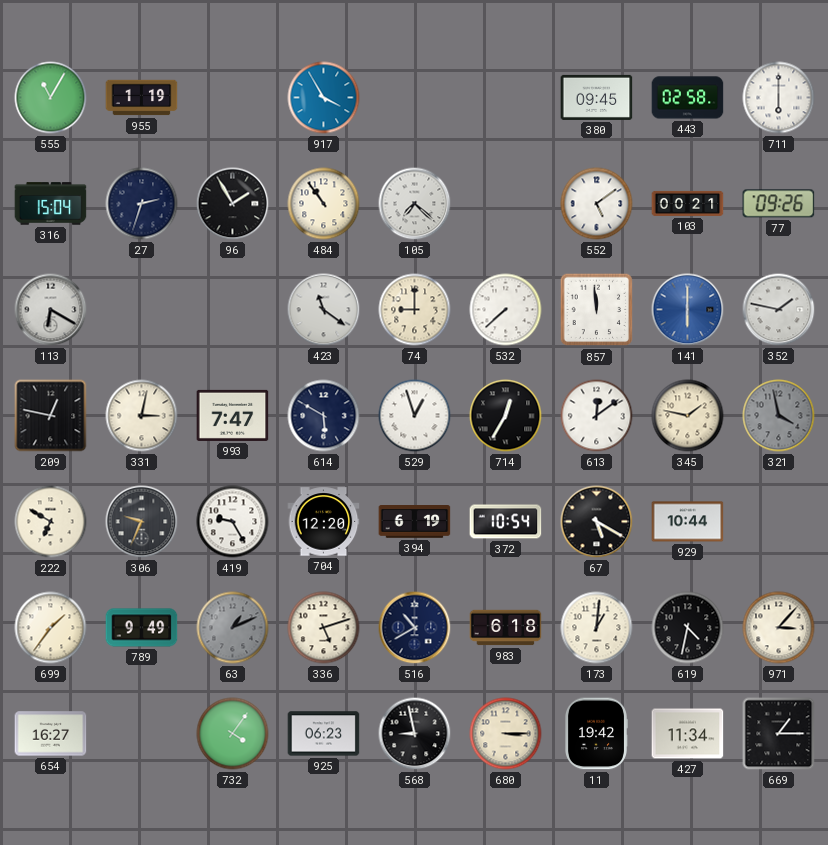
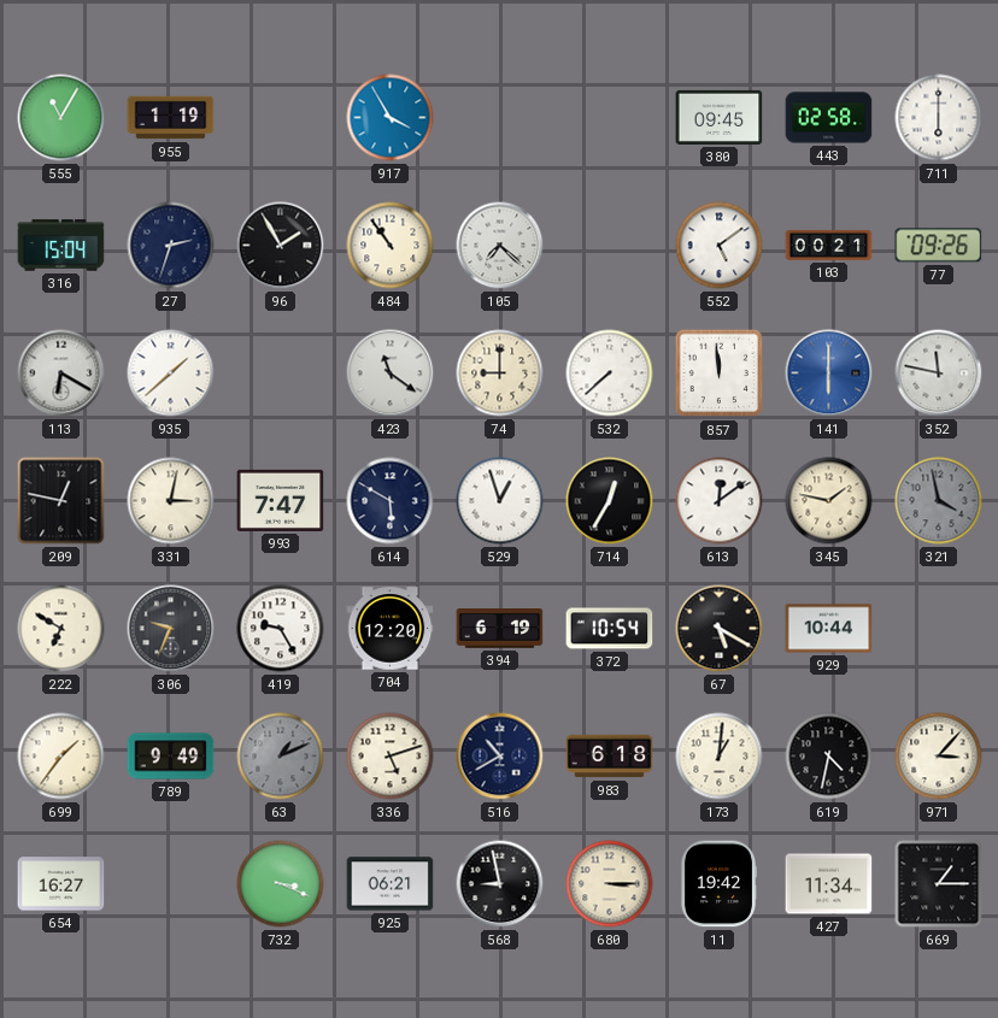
935: none -> 1:38
352: 1:47 -> 11:47
732: 4:06 -> 3:19
925: 06:23 -> 06:21
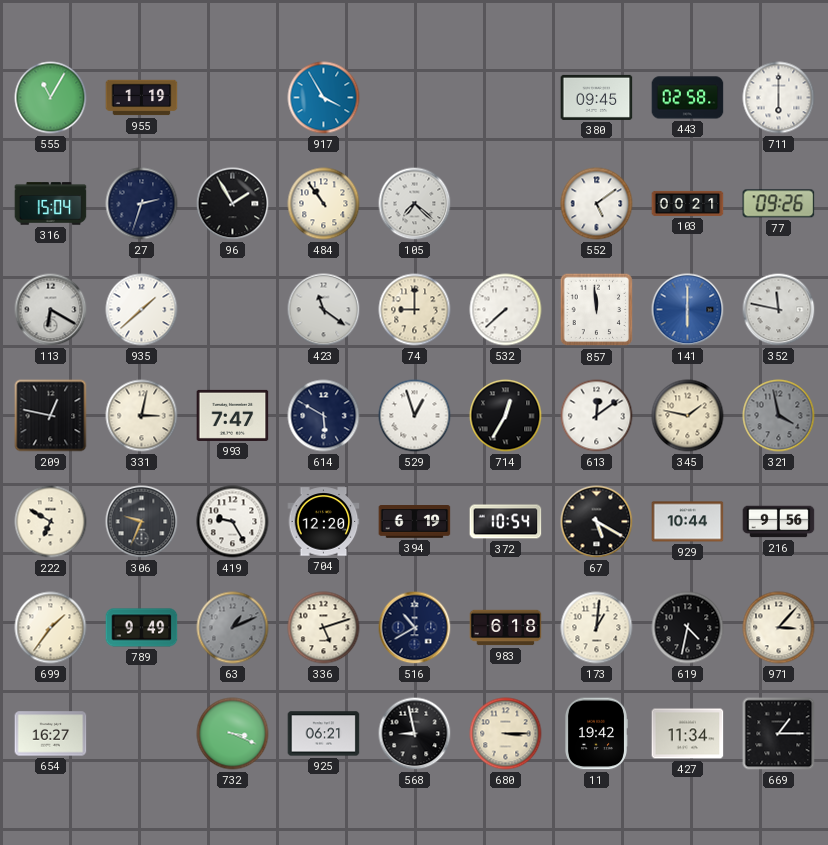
216: none -> 9:56
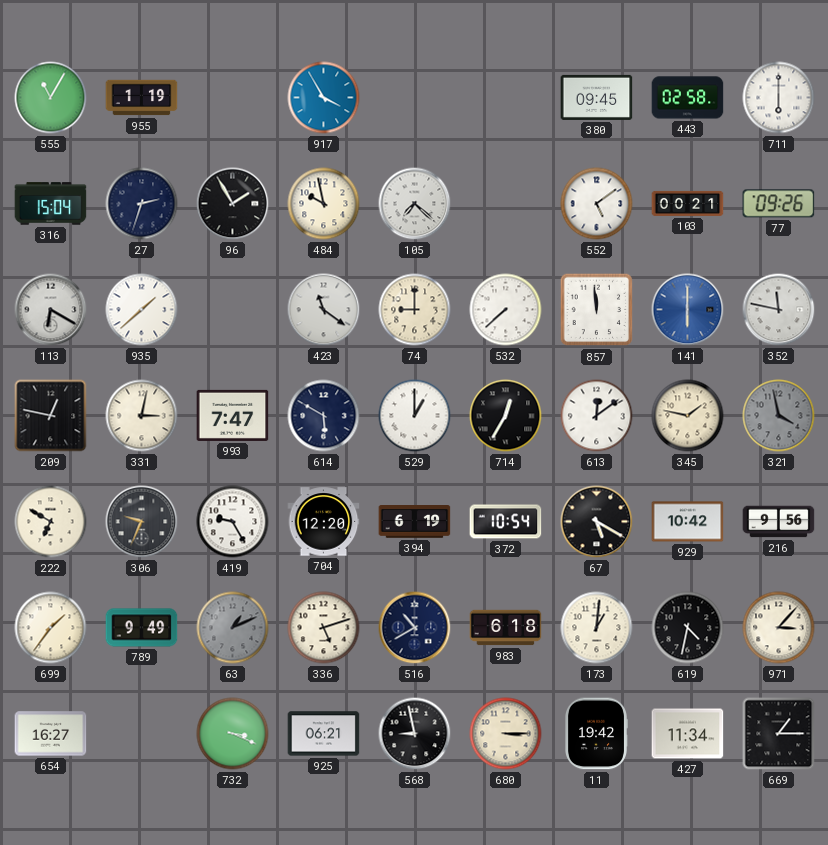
484: 10:54 -> 9:58
529: 12:57 -> 1:00
929: 10:44 -> 10:42
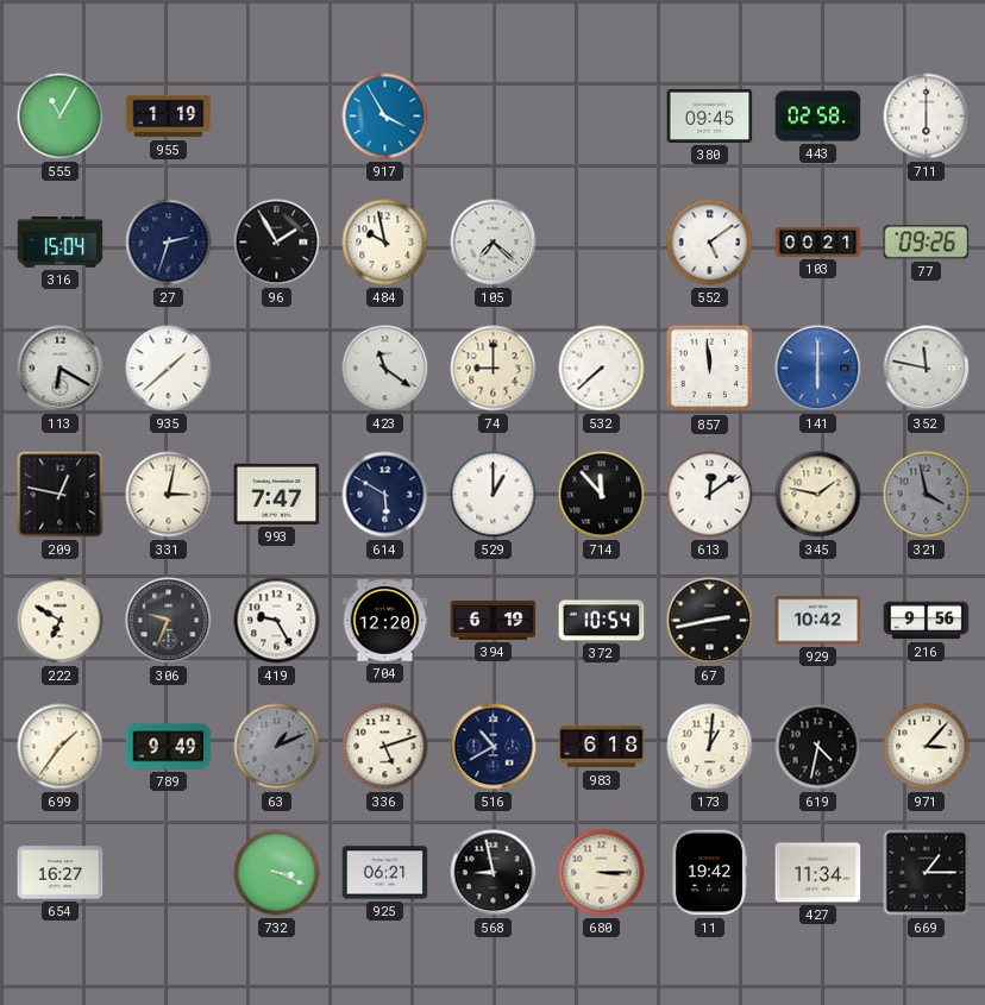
714: 12:35 -> 11:53
67: 5:20 -> 2:43
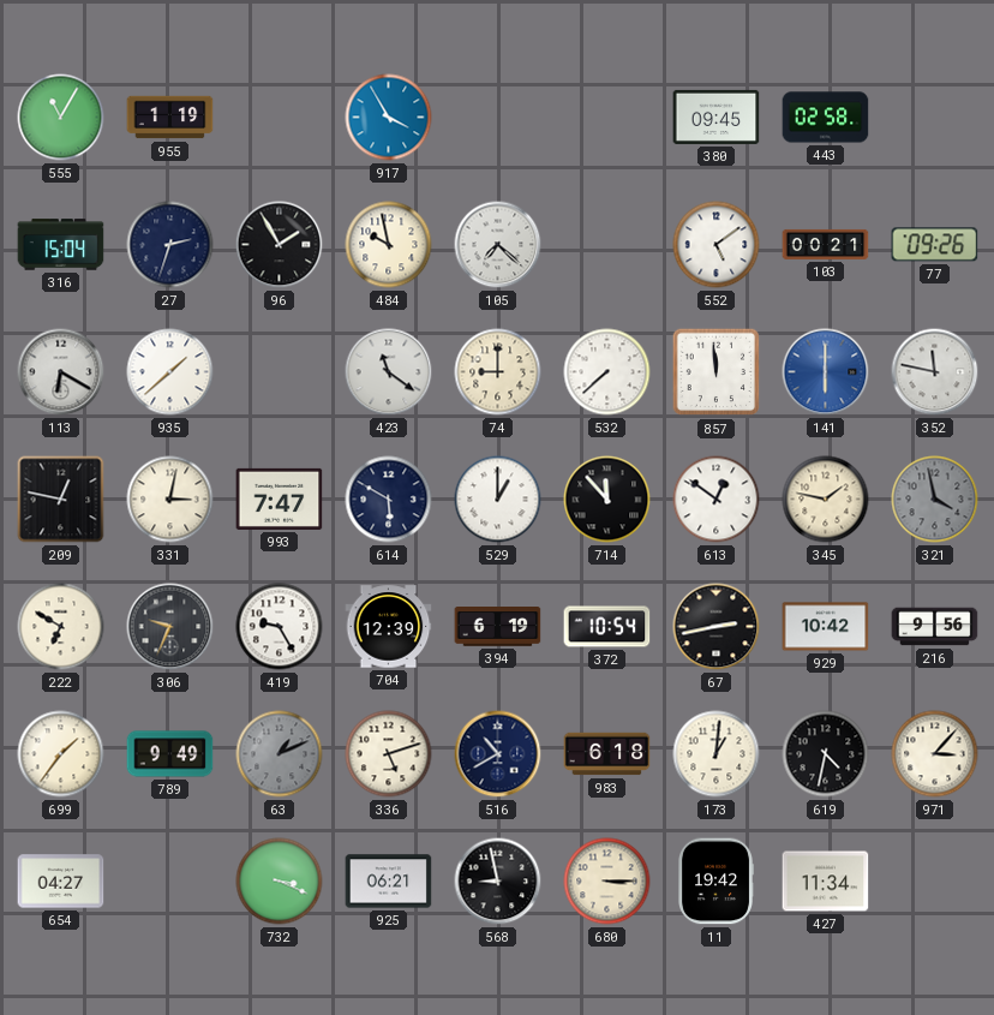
711: 6:00 -> none
613: 12:09 -> 12:51
704: 12:20 -> 12:39
654: 16:27 -> 04:27
669: 1:15 -> none
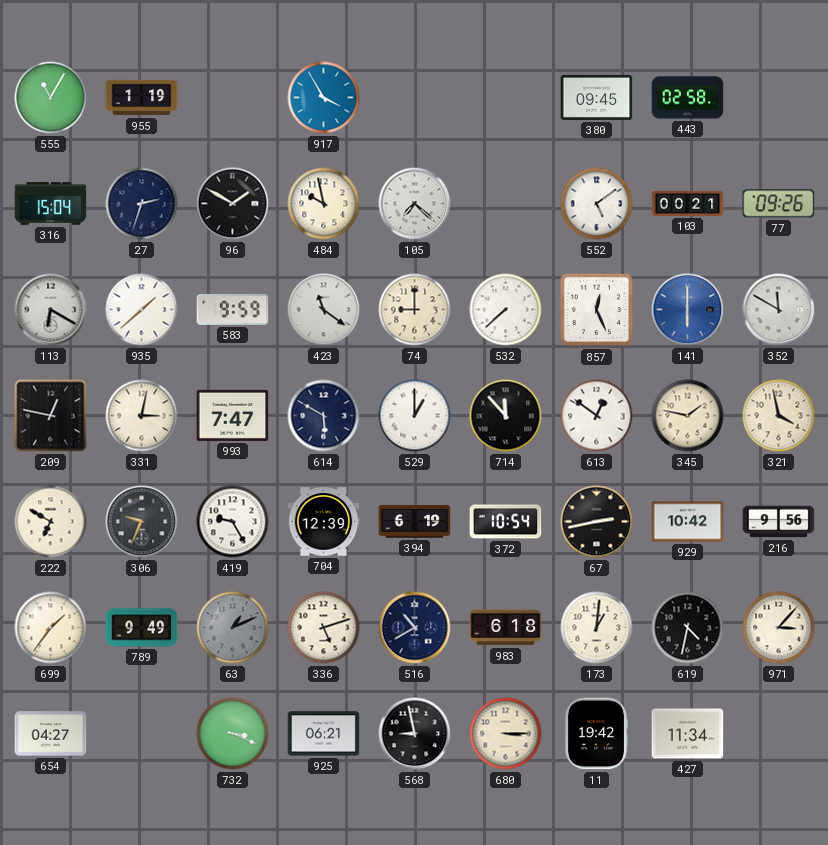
96: 1:55 -> 1:50
583: none -> 9:59
857: 11:59 -> 12:26
352: 11:47 -> 11:50
321 dial: grey -> cream
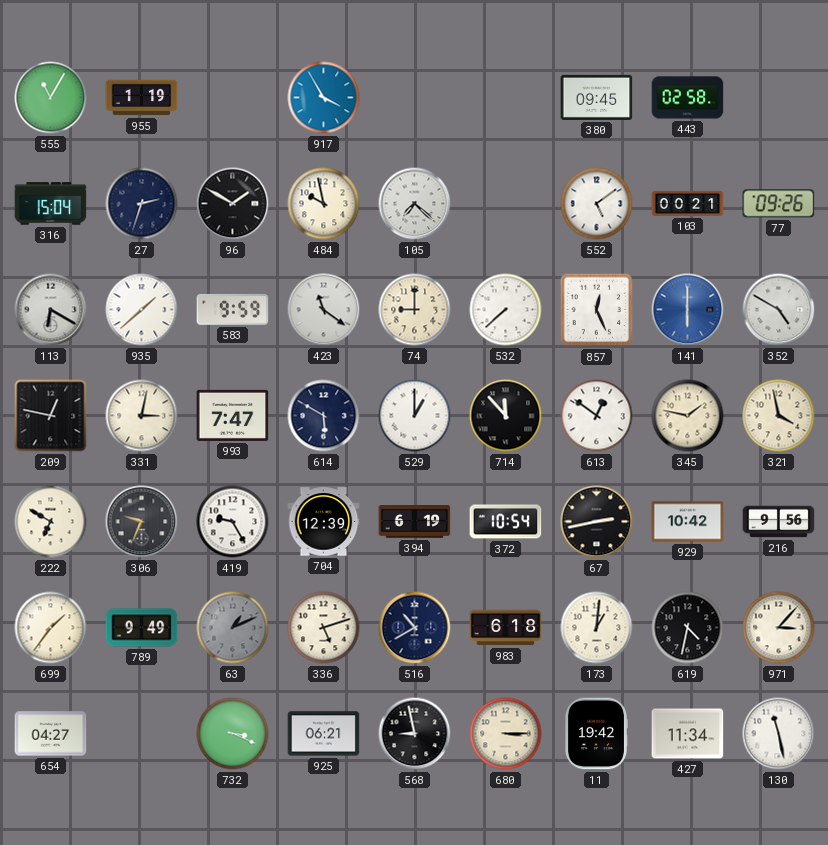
352: 11:50 -> 4:50
130: none -> 11:28
